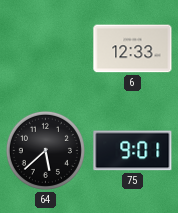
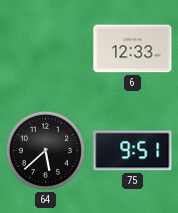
75: 9:01 -> 9:51
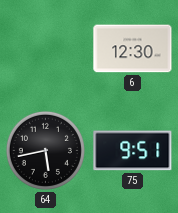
6: 12:33 -> 12:30
64: 5:38 -> 5:43
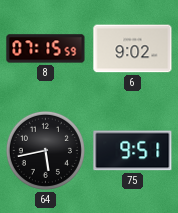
8: none -> 07:15
6: 12:30 -> 9:02
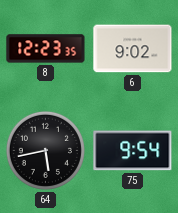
8: 07:15 -> 12:23
75: 9:51 -> 9:54
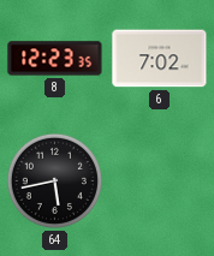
6: 9:02 -> 7:02
75: 9:54 -> none
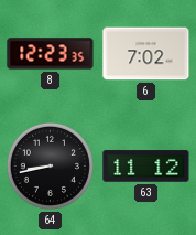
64: 5:43 -> 8:43
63: none -> 11:12
